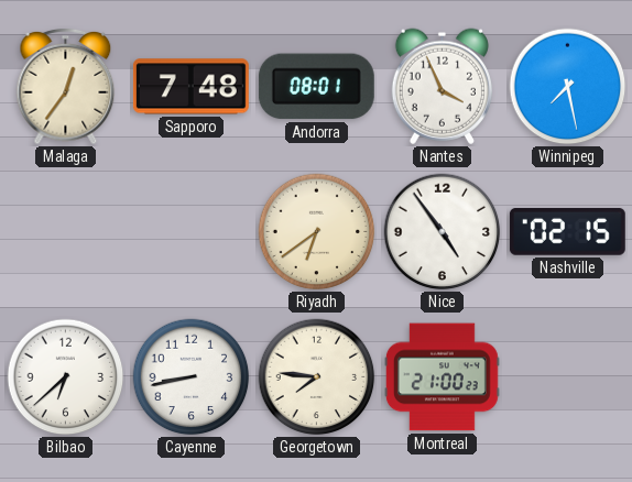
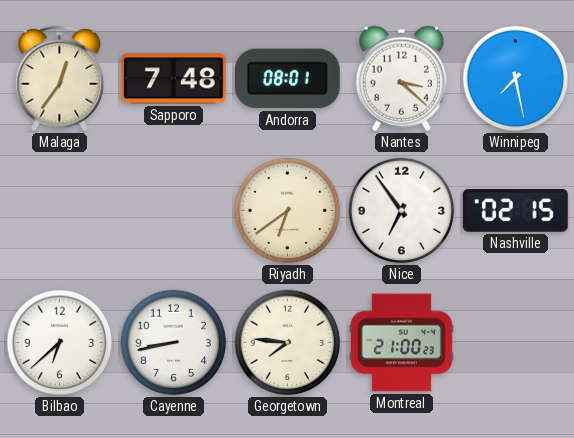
Nantes: 3:56 -> 3:22
Nice: 4:54 -> 6:54
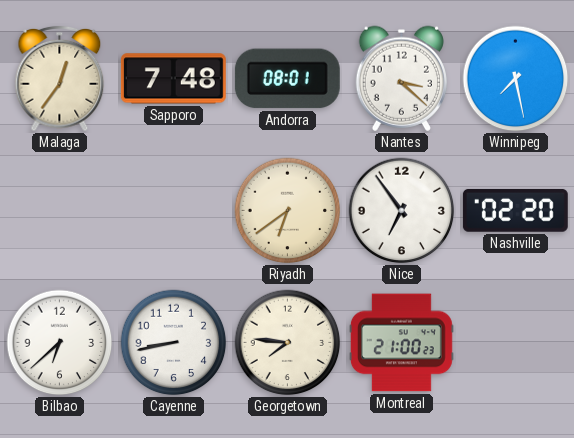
Nashville: 02:15 -> 02:20
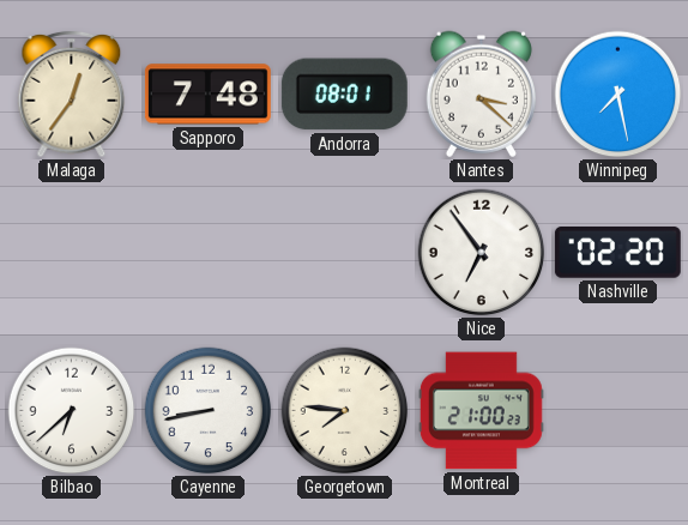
Riyadh: 6:39 -> none
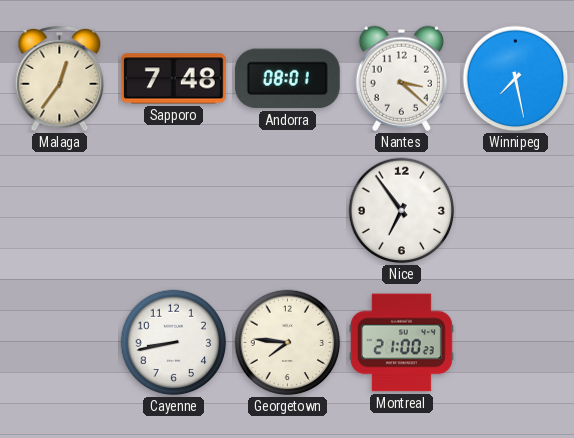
Nashville: 02:20 -> none
Bilbao: 6:38 -> none
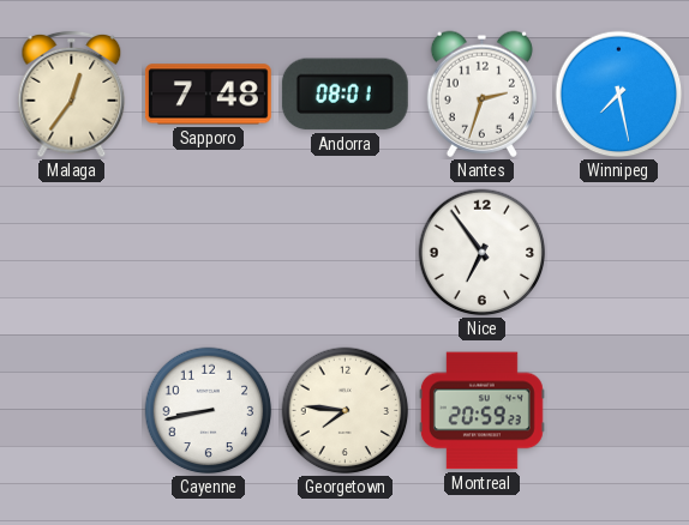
Nantes: 3:22 -> 2:33
Montreal: 21:00 -> 20:59
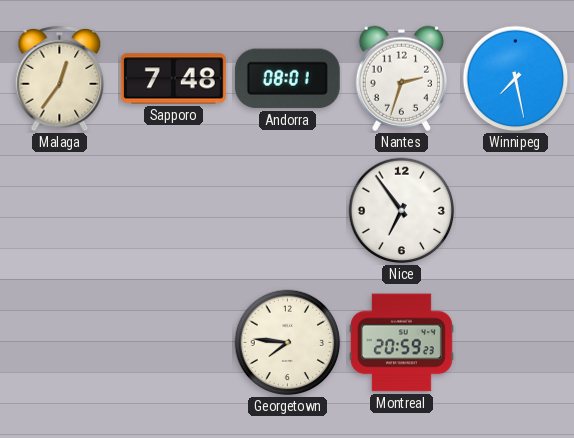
Cayenne: 8:43 -> none
